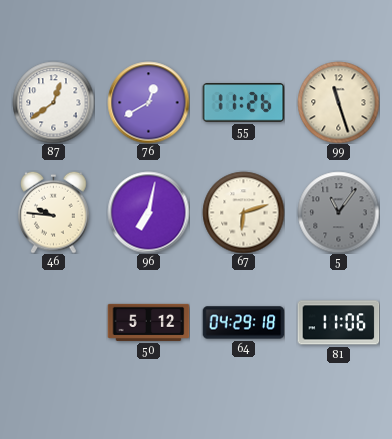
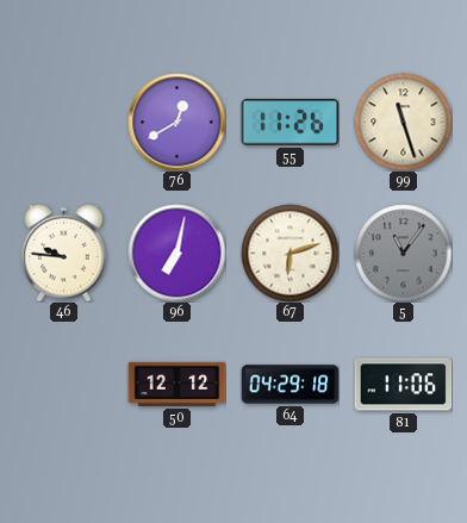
87: 12:39 -> none
50: 5:12 -> 12:12
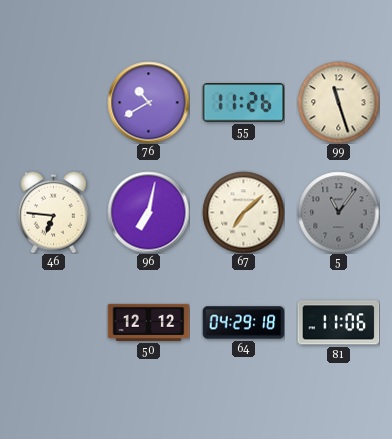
76: 12:40 -> 10:40
46: 9:46 -> 6:46
67: 6:12 -> 7:08
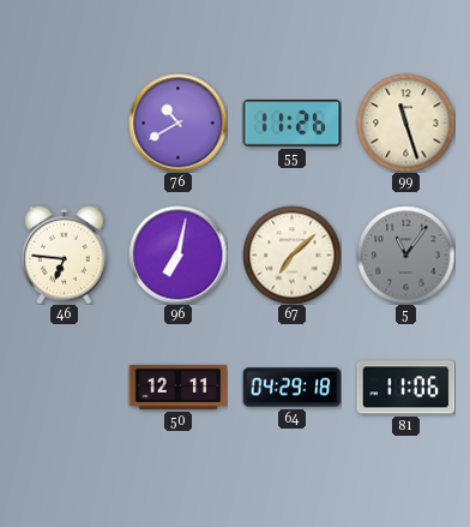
50: 12:12 -> 12:11
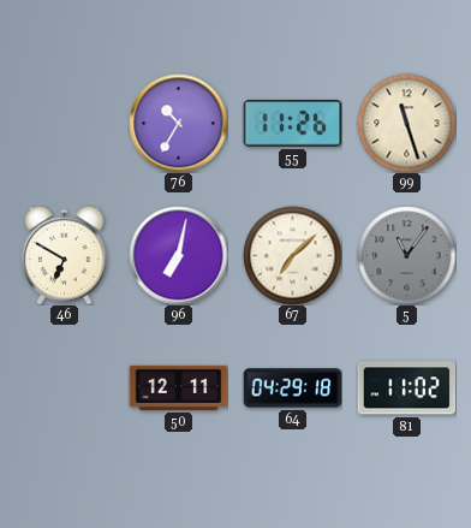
76: 10:40 -> 10:35
46: 6:46 -> 6:50
81: 11:06 -> 11:02
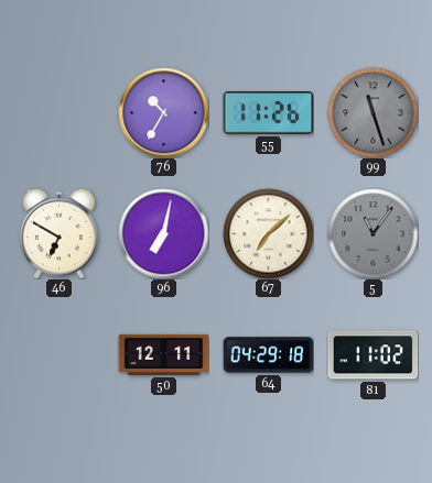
99 dial: cream -> grey
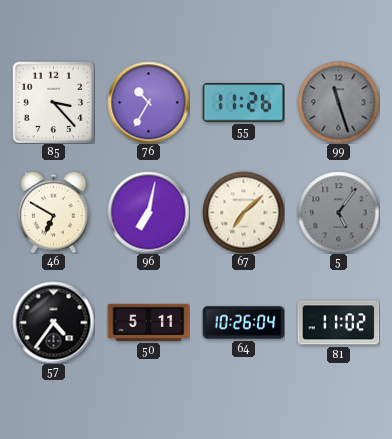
85: none -> 3:23
5: 11:06 -> 5:06
57: none -> 4:36
50: 12:11 -> 5:11
64: 04:29 -> 10:26
